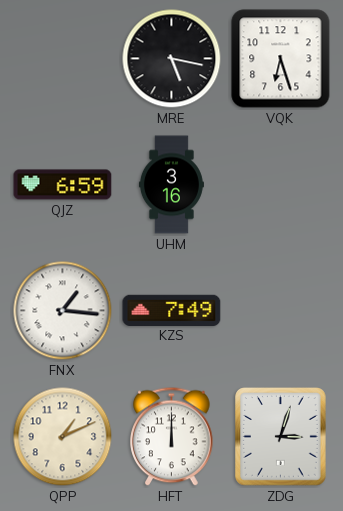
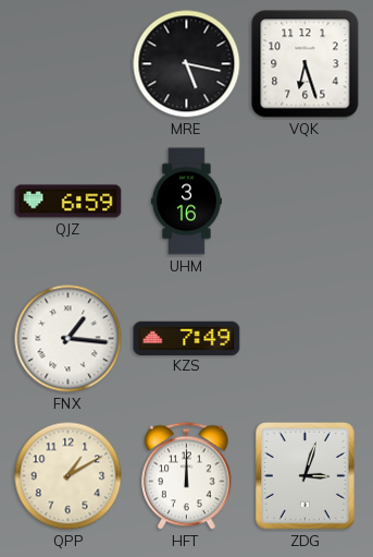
QPP: 1:11 -> 1:10
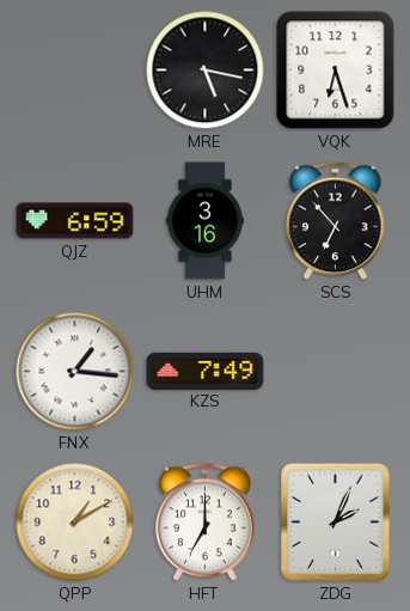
SCS: none -> 6:53
HFT: 12:00 -> 7:00
ZDG: 3:03 -> 2:04
